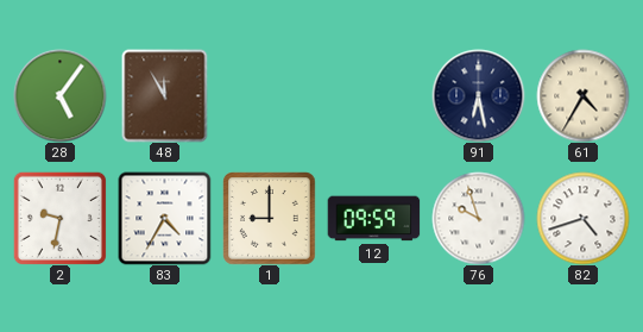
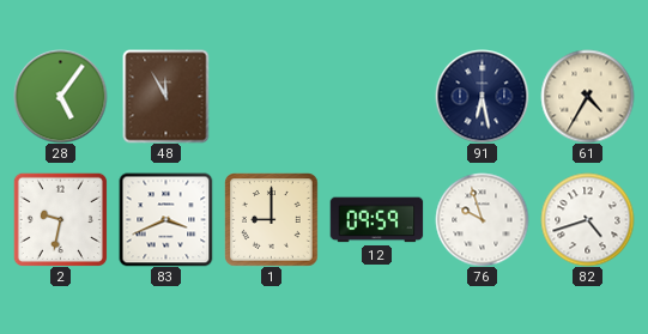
83: 4:35 -> 3:41
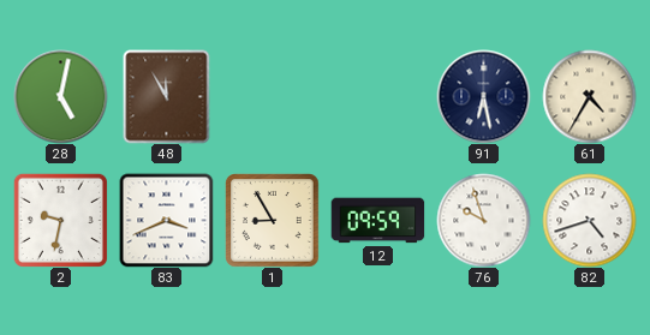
28: 5:06 -> 5:02
1: 9:00 -> 8:55
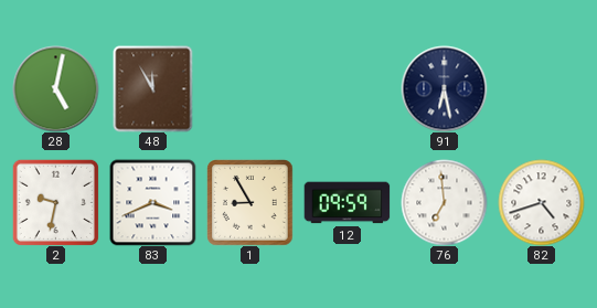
61: 4:35 -> none
76: 9:57 -> 6:59
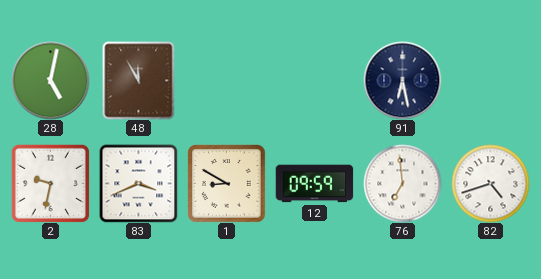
1: 8:55 -> 8:50
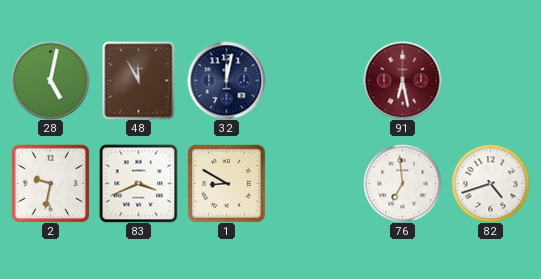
32: none -> 12:02
91 dial: navy -> burgundy
12: 09:59 -> none
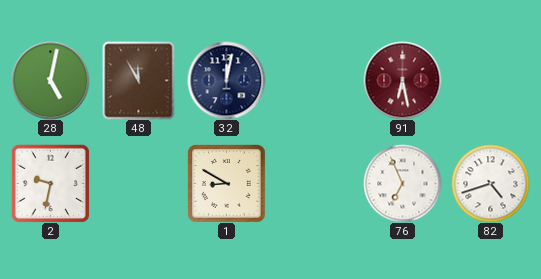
83: 3:41 -> none
76: 6:59 -> 6:56
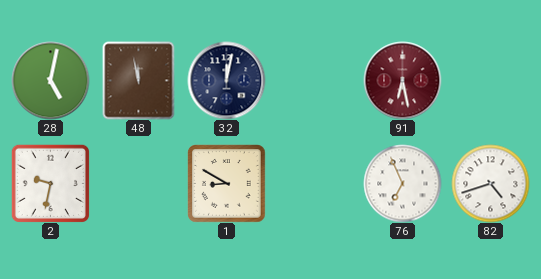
48: 11:55 -> 11:58
